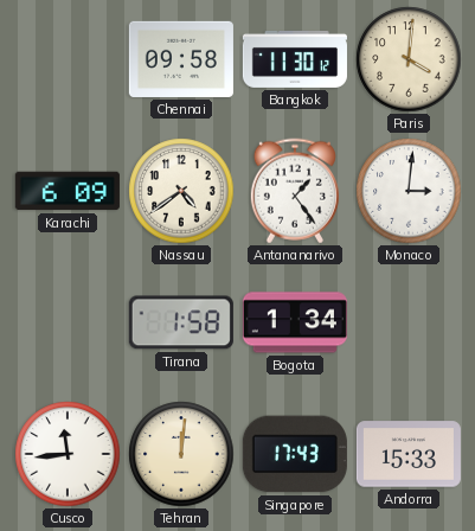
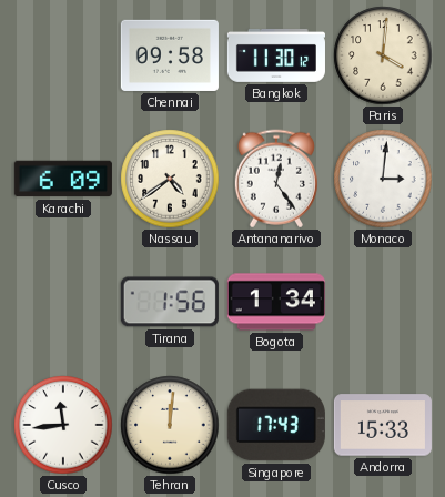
Antananarivo: 1:24 -> 12:24
Tirana: 1:58 -> 1:56
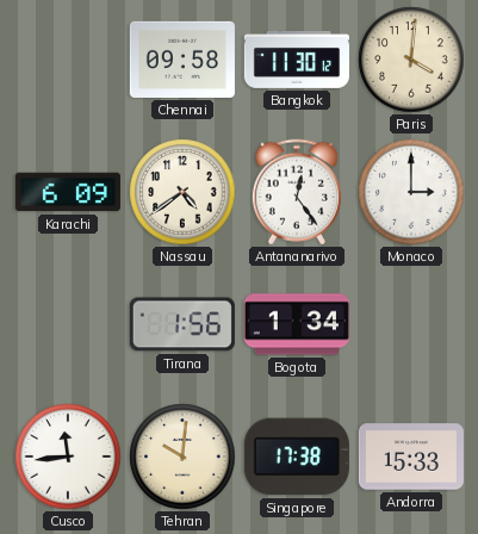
Monaco: 3:01 -> 3:00
Tehran: 12:01 -> 10:01
Singapore: 17:43 -> 17:38
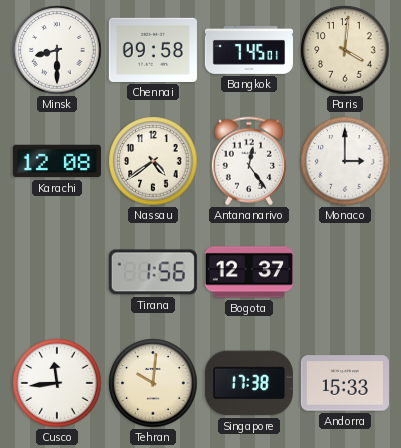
Minsk: none -> 8:30
Bangkok: 11:30 -> 7:45
Karachi: 6:09 -> 12:08
Bogota: 1:34 -> 12:37
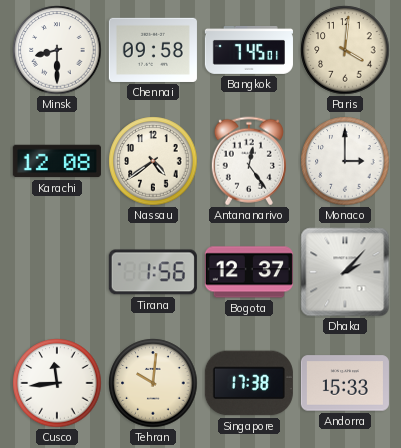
Dhaka: none -> 2:07
